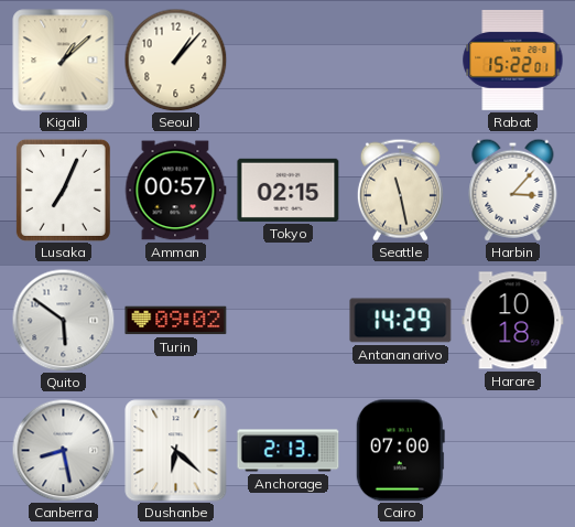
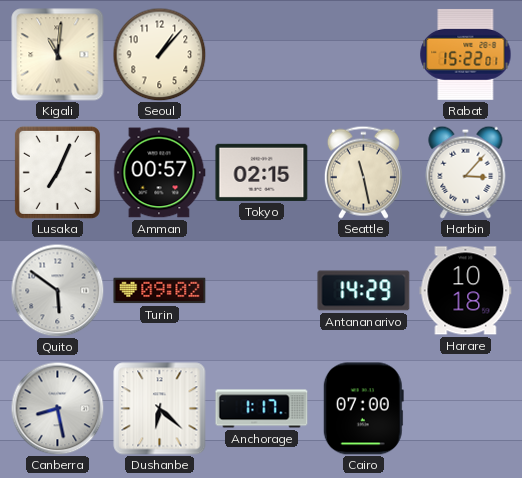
Kigali: 1:08 -> 11:01
Anchorage: 2:13 -> 1:17
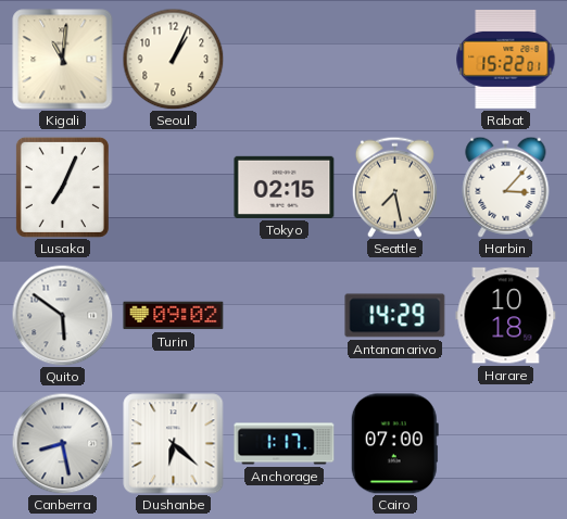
Seoul: 1:07 -> 1:04
Amman: 00:57 -> none
Seattle: 11:28 -> 7:28
